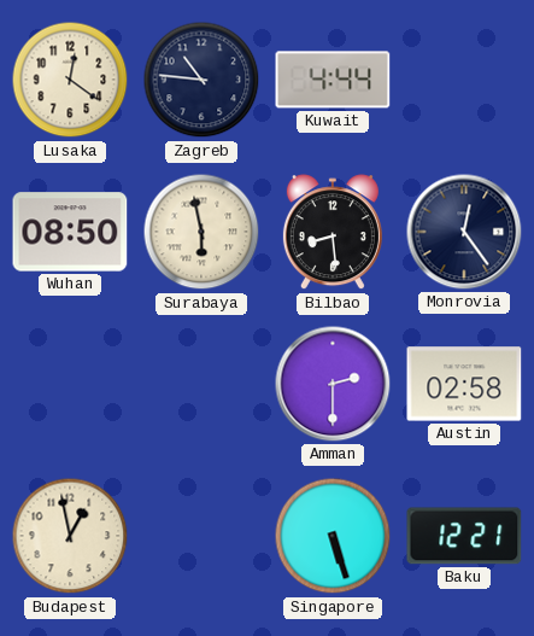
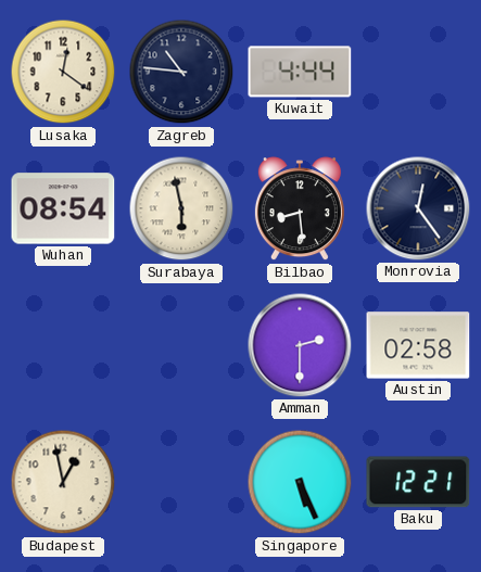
Wuhan: 08:50 -> 08:54
Singapore: 5:27 -> 5:26
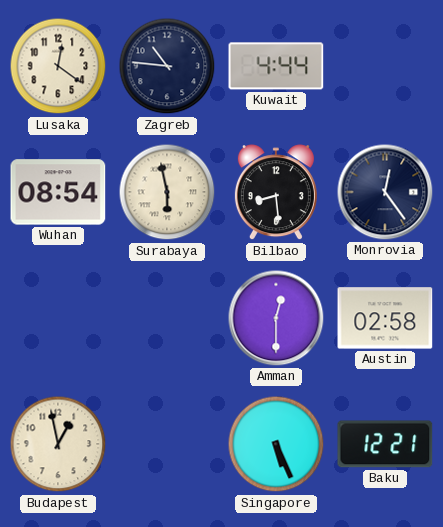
Amman: 2:30 -> 12:30
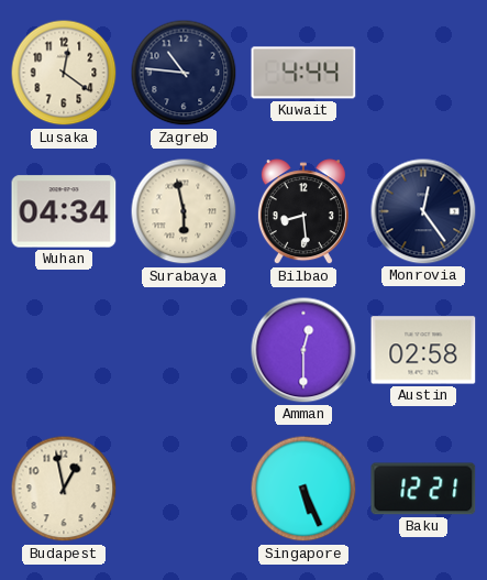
Wuhan: 08:54 -> 04:34
